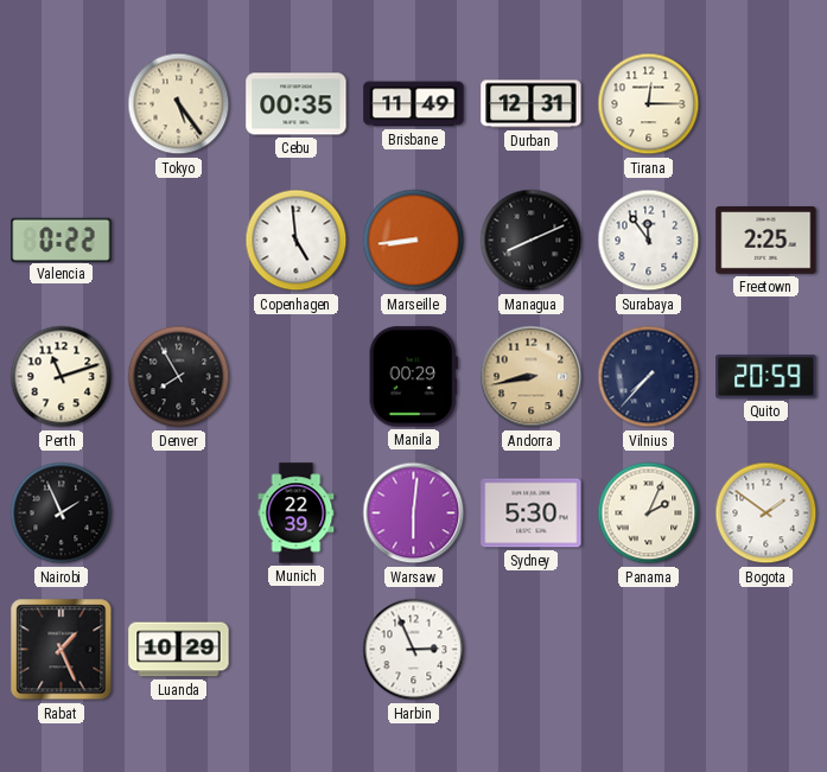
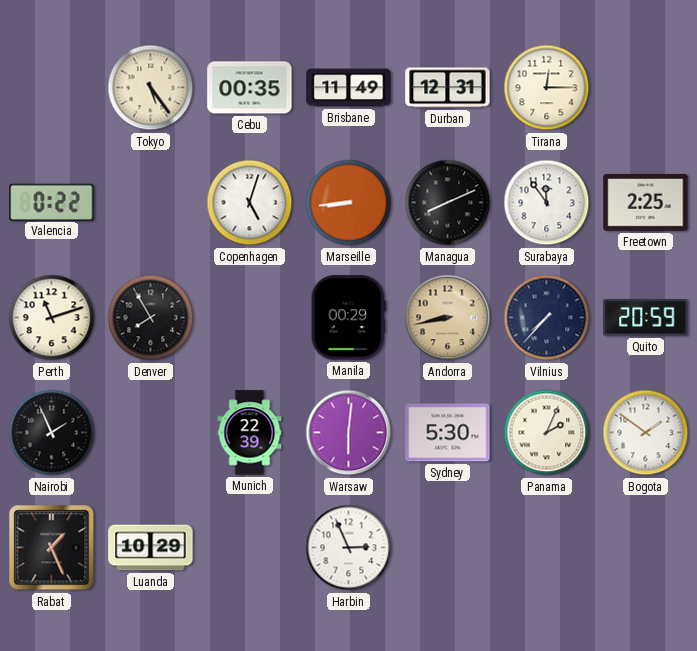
Copenhagen: 4:59 -> 5:03
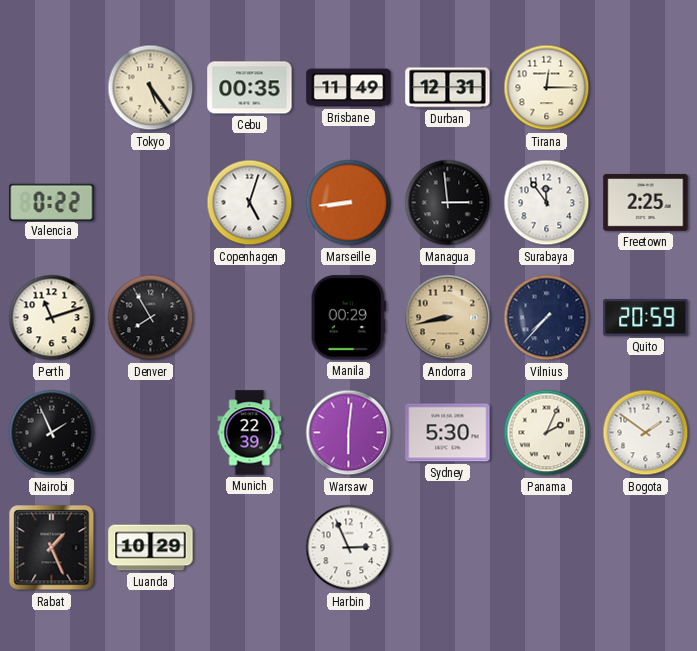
Managua: 8:11 -> 2:59
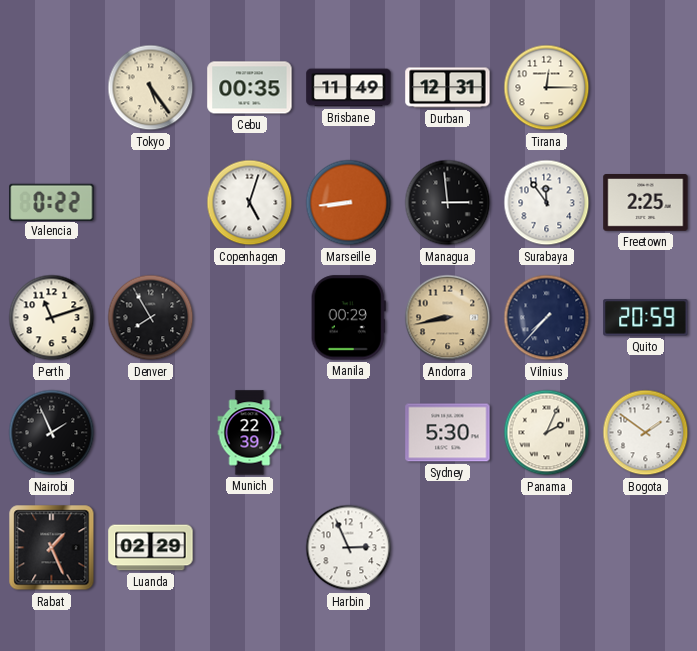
Warsaw: 6:01 -> none
Luanda: 10:29 -> 02:29
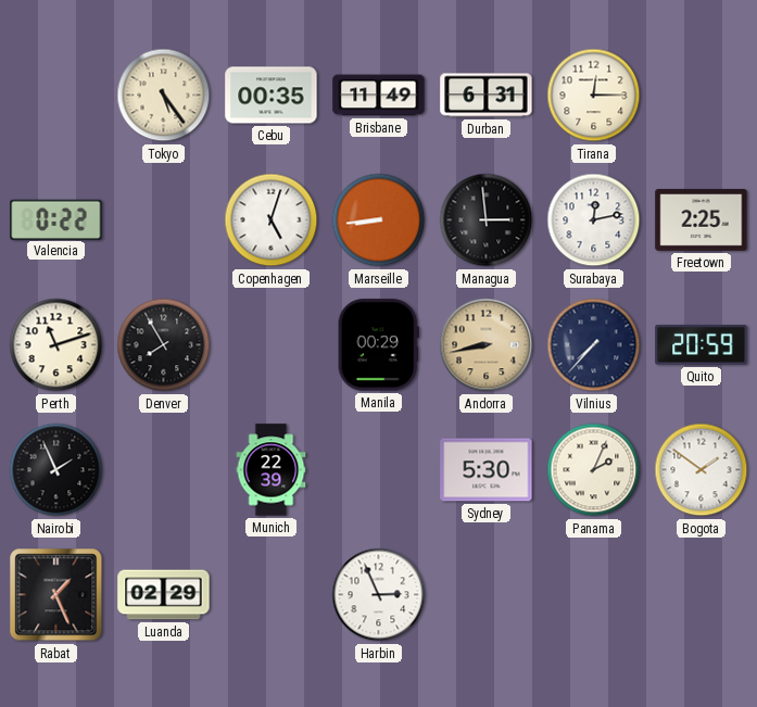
Durban: 12:31 -> 6:31
Surabaya: 11:54 -> 12:13
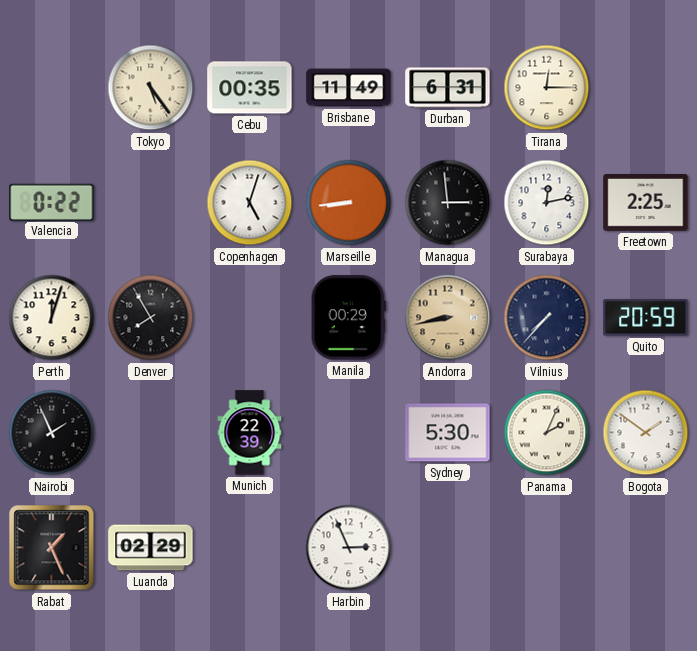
Perth: 11:12 -> 12:03
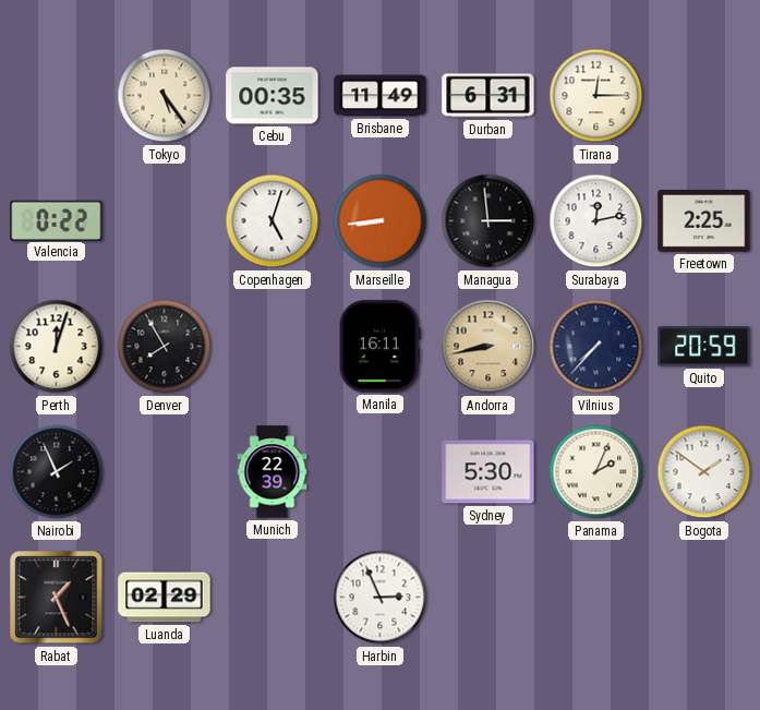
Manila: 00:29 -> 16:11
